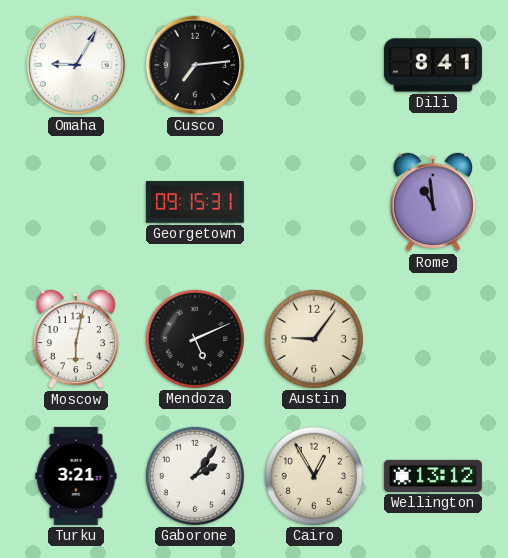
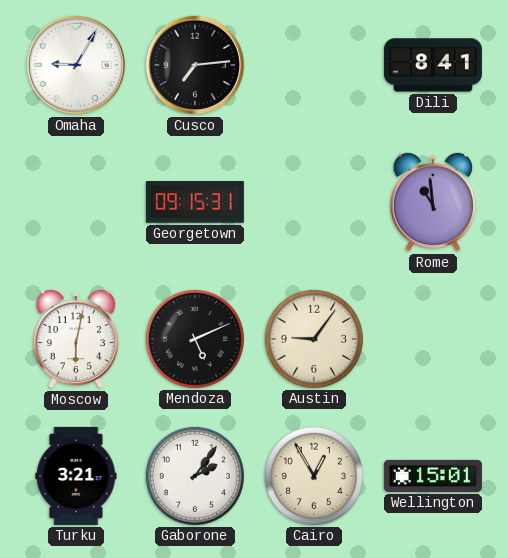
Wellington: 13:12 -> 15:01
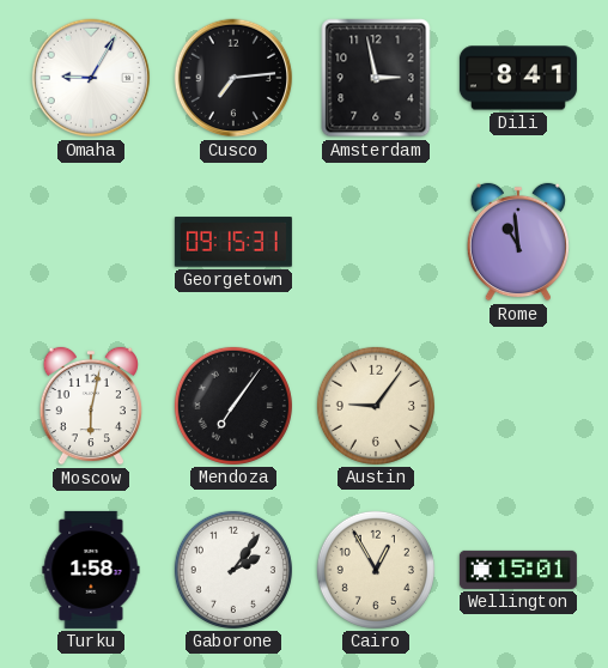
Amsterdam: none -> 2:58
Mendoza: 5:11 -> 7:06
Turku: 3:21 -> 1:58
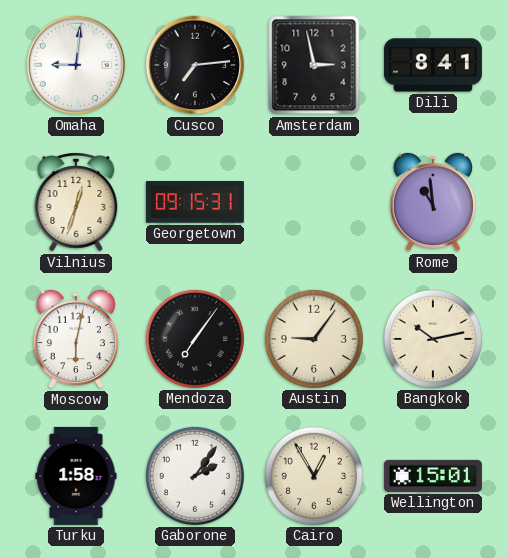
Omaha: 9:05 -> 9:01
Vilnius: none -> 12:33
Bangkok: none -> 10:13
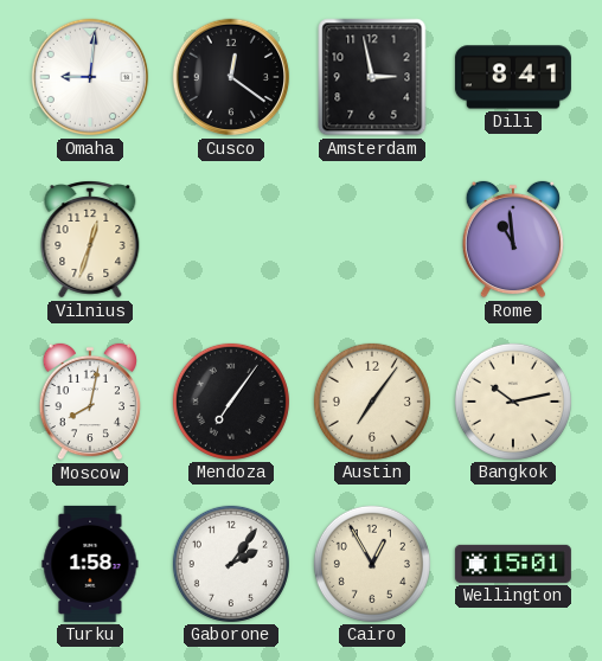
Cusco: 7:14 -> 12:21
Georgetown: 09:15 -> none
Moscow: 6:02 -> 8:02
Austin: 9:06 -> 7:06
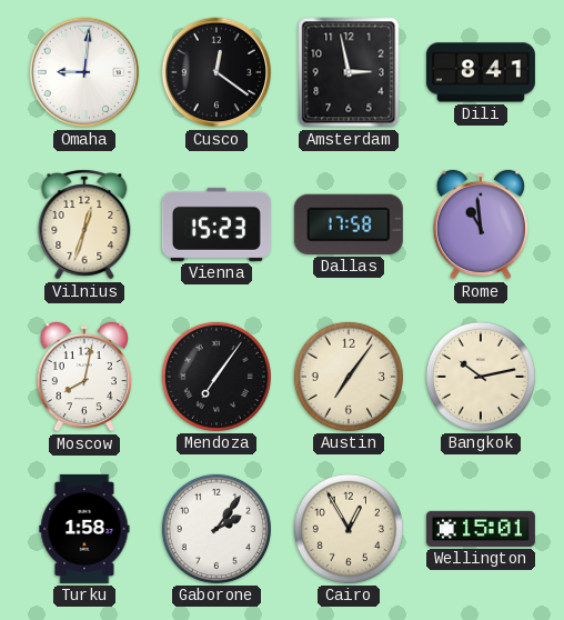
Vienna: none -> 15:23
Dallas: none -> 17:58
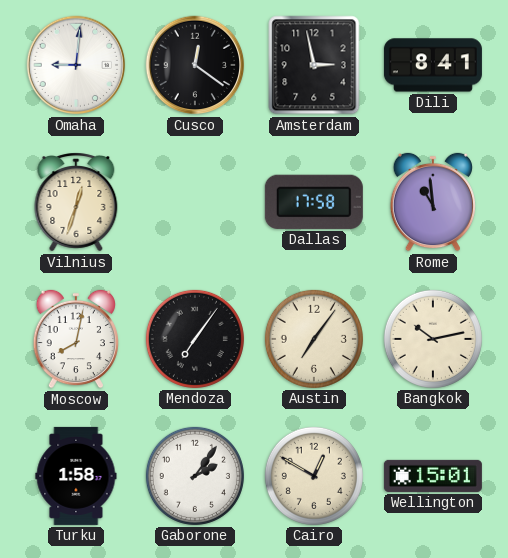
Vienna: 15:23 -> none
Cairo: 12:55 -> 12:50
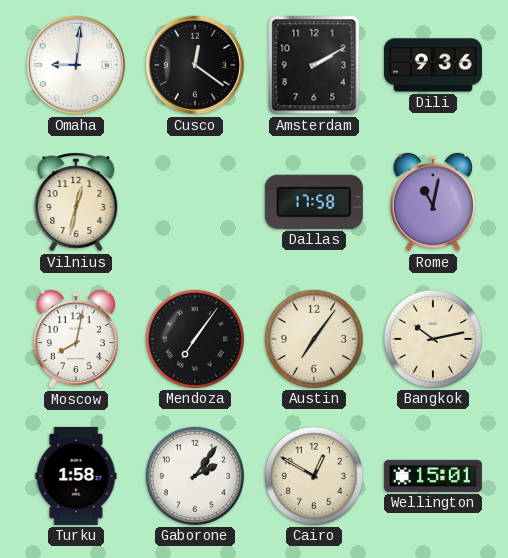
Amsterdam: 2:58 -> 2:10
Dili: 8:41 -> 9:36
Vilnius: 12:33 -> 12:32
Rome: 10:59 -> 11:02
